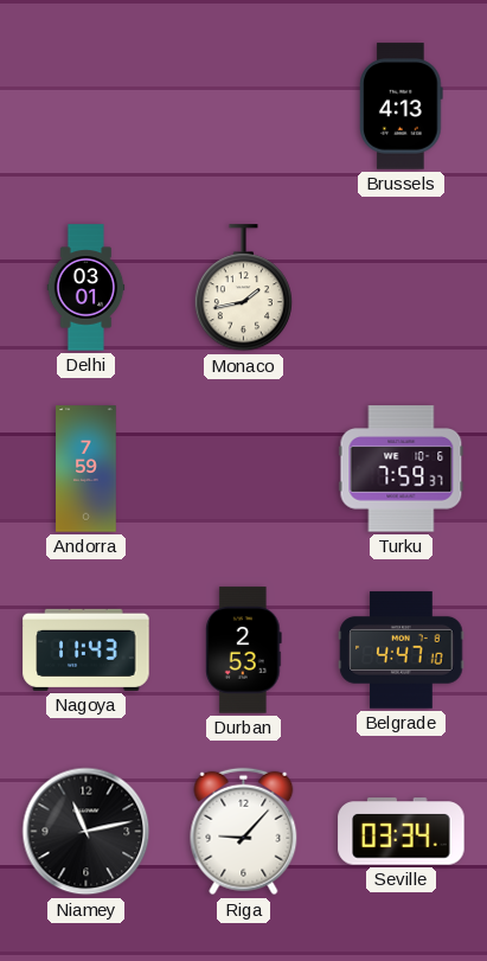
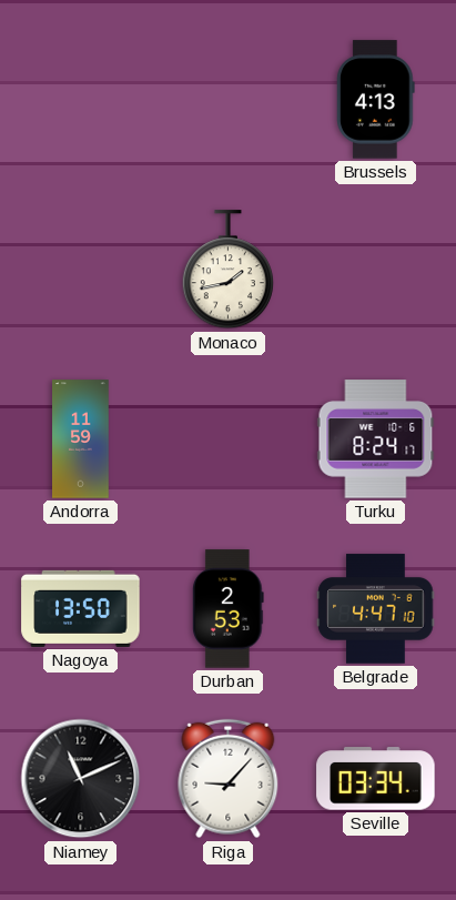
Delhi: 03:01 -> none
Andorra: 7:59 -> 11:59
Turku: 7:59 -> 8:24
Nagoya: 11:43 -> 13:50
Niamey: 11:13 -> 11:11
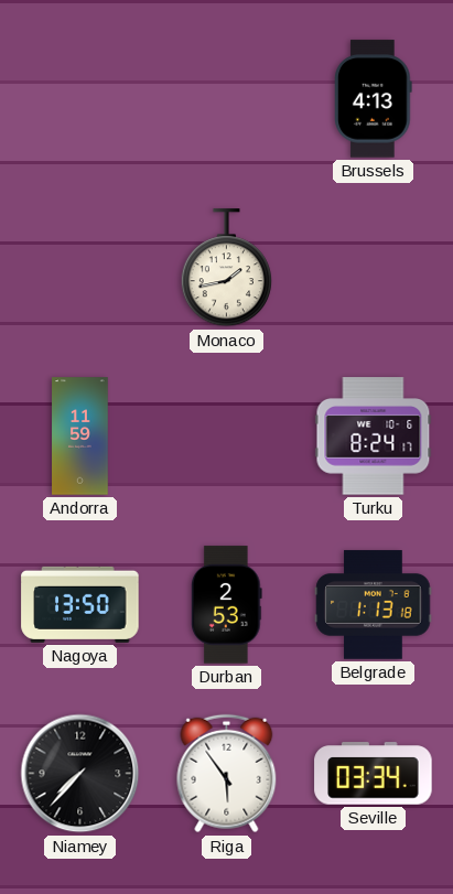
Belgrade: 4:47 -> 1:13
Niamey: 11:11 -> 7:37
Riga: 9:07 -> 5:54
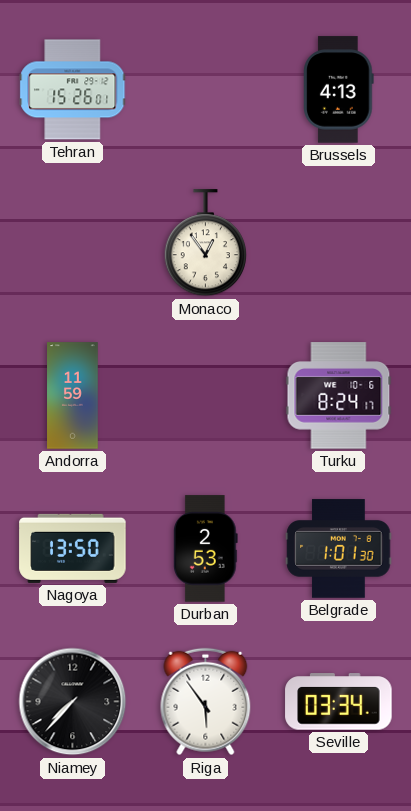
Tehran: none -> 15:26
Monaco: 1:43 -> 12:54
Belgrade: 1:13 -> 1:01
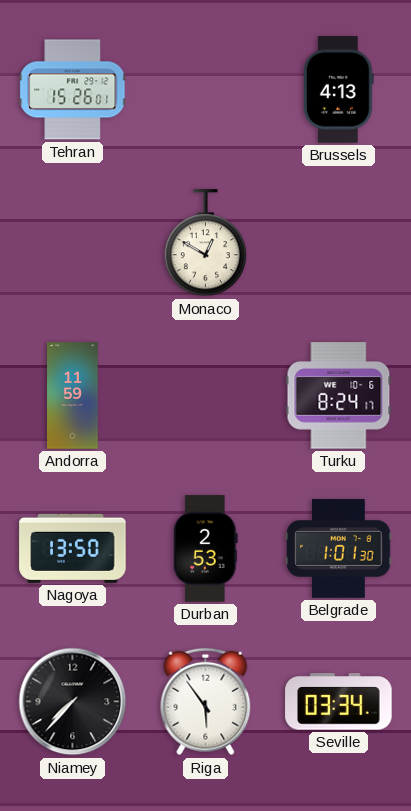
Monaco: 12:54 -> 12:50
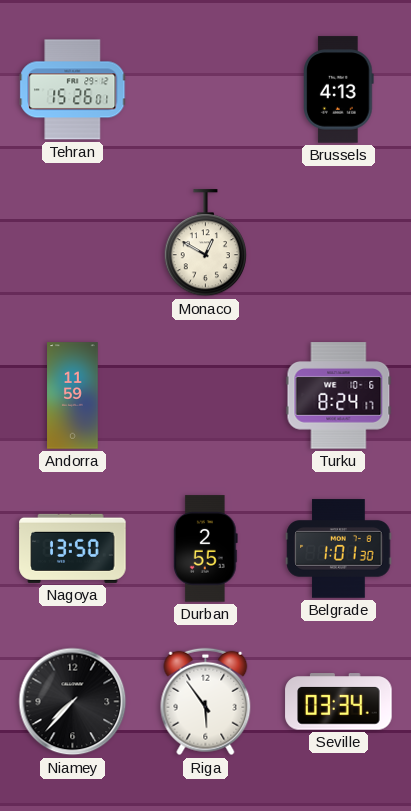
Durban: 2:53 -> 2:55
